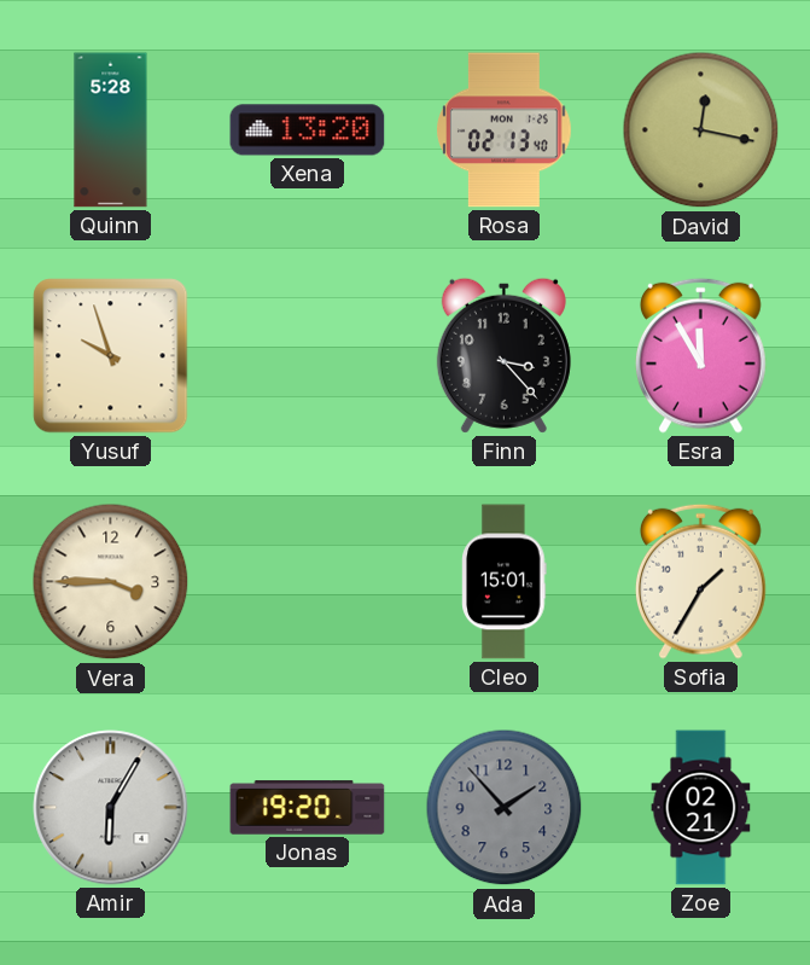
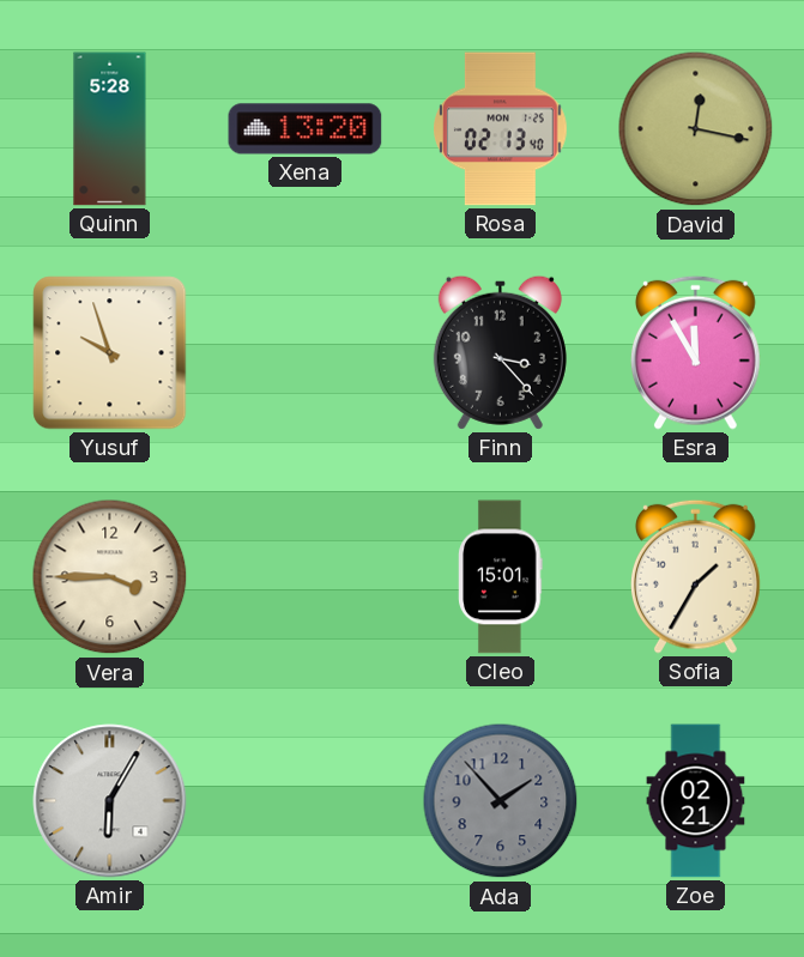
Jonas: 19:20 -> none
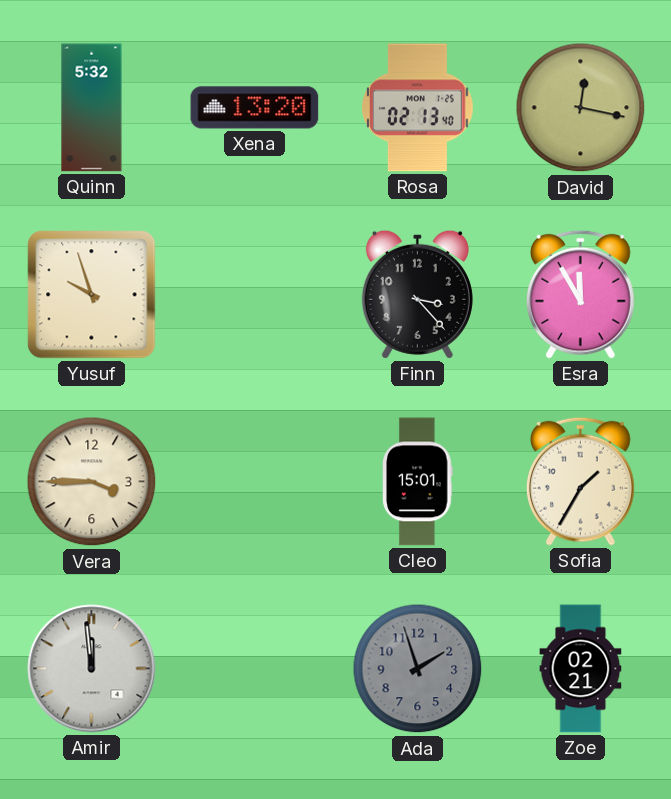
Quinn: 5:28 -> 5:32
Amir: 6:05 -> 11:59
Ada: 1:53 -> 1:57
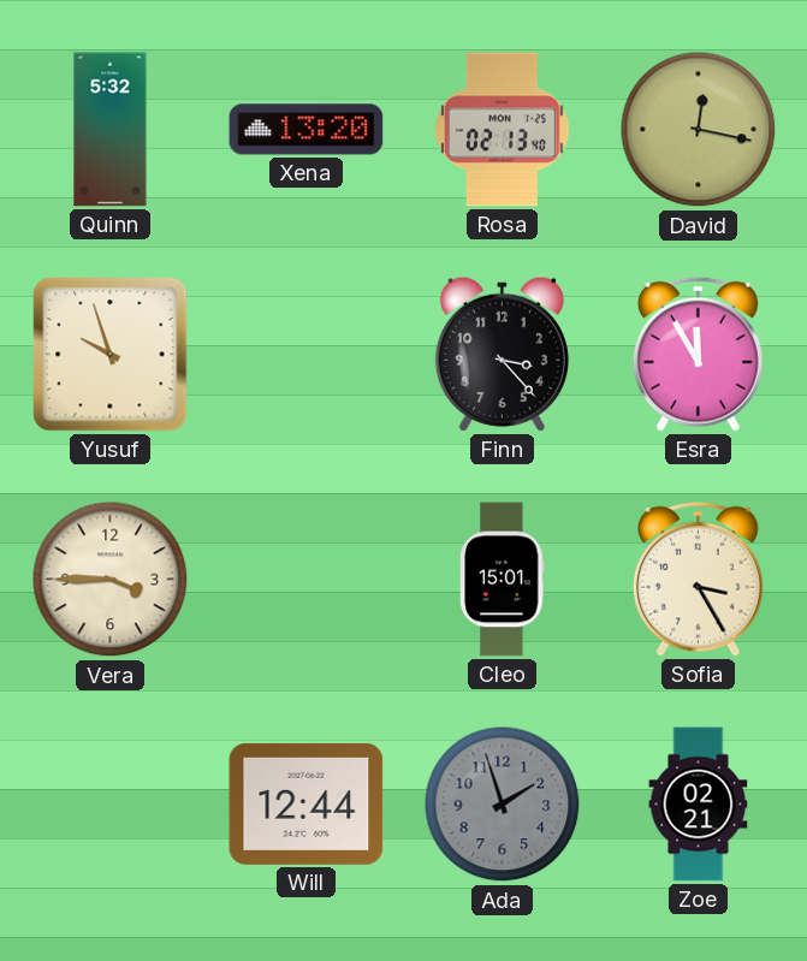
Sofia: 1:35 -> 3:25
Amir: 11:59 -> none
Will: none -> 12:44
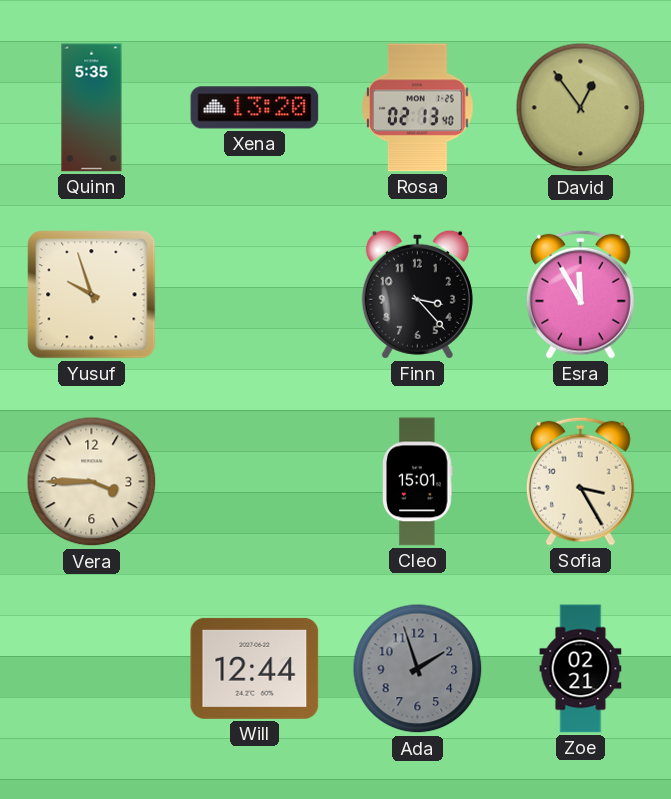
Quinn: 5:32 -> 5:35
David: 12:17 -> 12:54
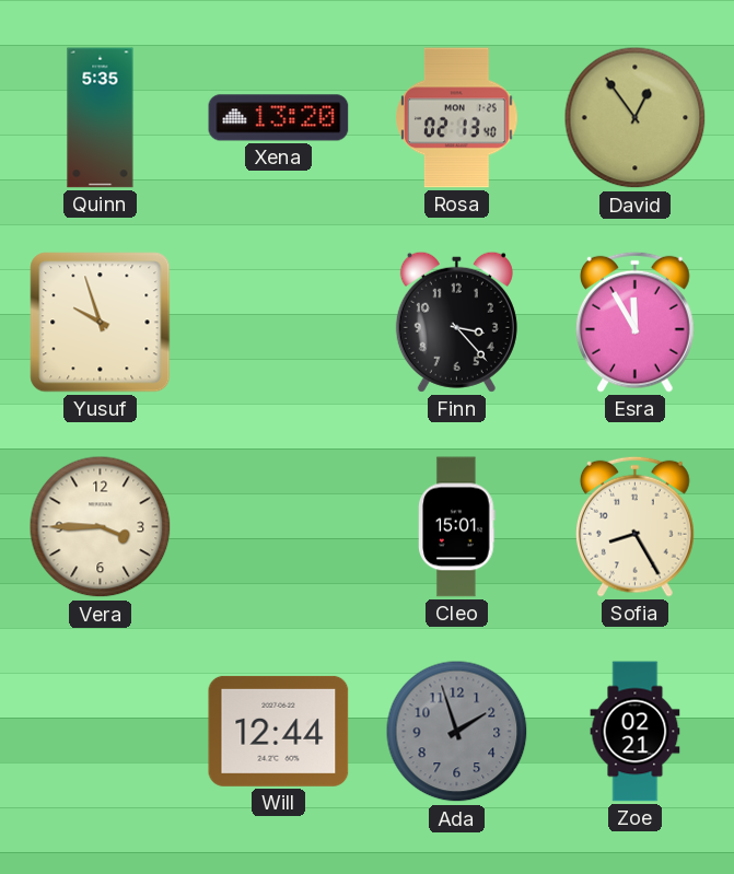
Sofia: 3:25 -> 8:25
